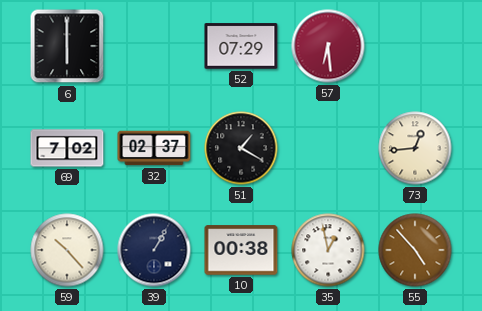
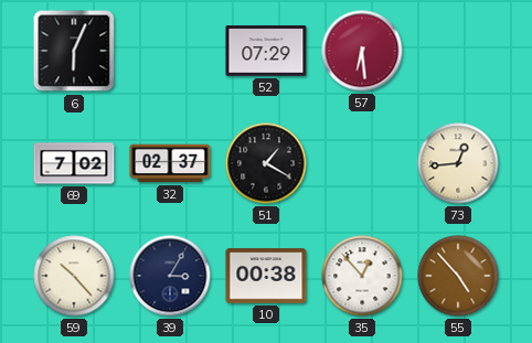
6: 6:00 -> 6:04
39: 1:05 -> 3:05
35: 12:58 -> 12:53
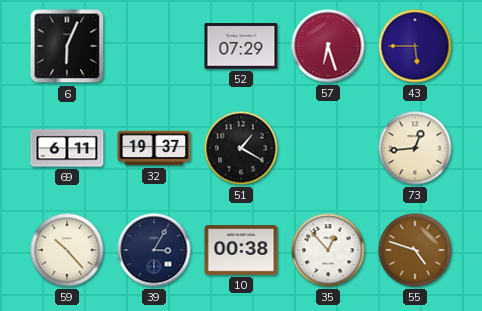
57: 6:29 -> 6:27
43: none -> 5:45
69: 7:02 -> 6:11
32: 02:37 -> 19:37
55: 4:53 -> 4:48
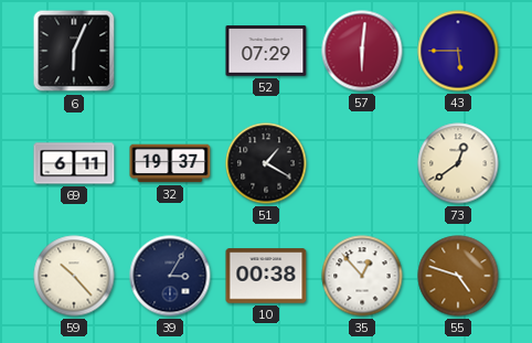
57: 6:27 -> 6:01
73: 12:44 -> 12:39
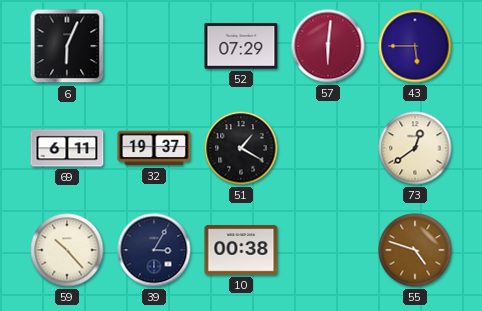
35: 12:53 -> none
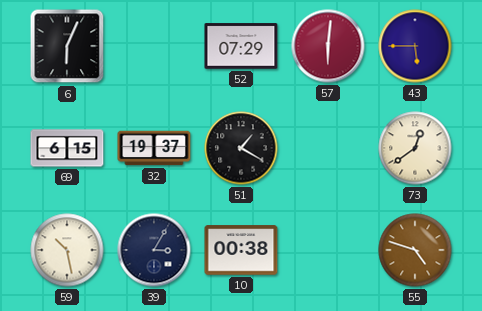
69: 6:11 -> 6:15
59: 10:23 -> 10:28
